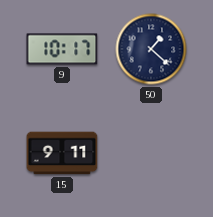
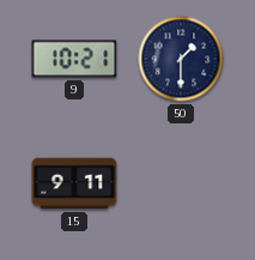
9: 10:17 -> 10:21
50: 1:22 -> 1:30
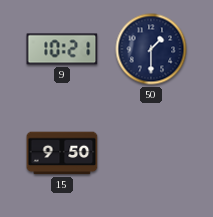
15: 9:11 -> 9:50
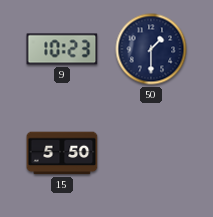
9: 10:21 -> 10:23
15: 9:50 -> 5:50
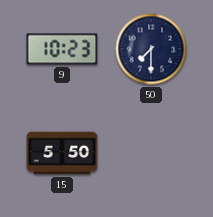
50: 1:30 -> 7:30
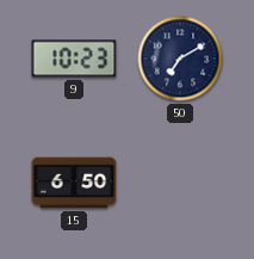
50: 7:30 -> 7:10
15: 5:50 -> 6:50
